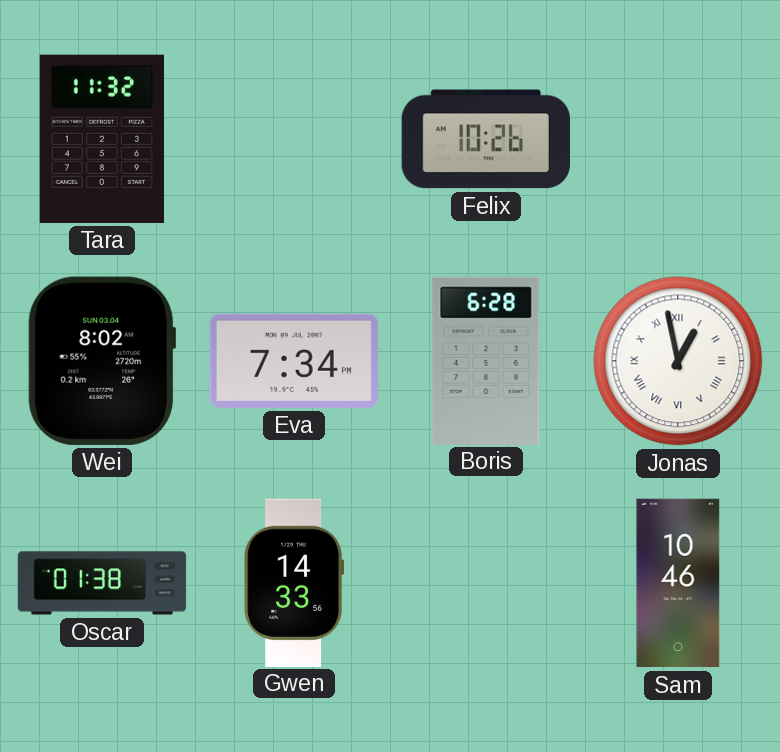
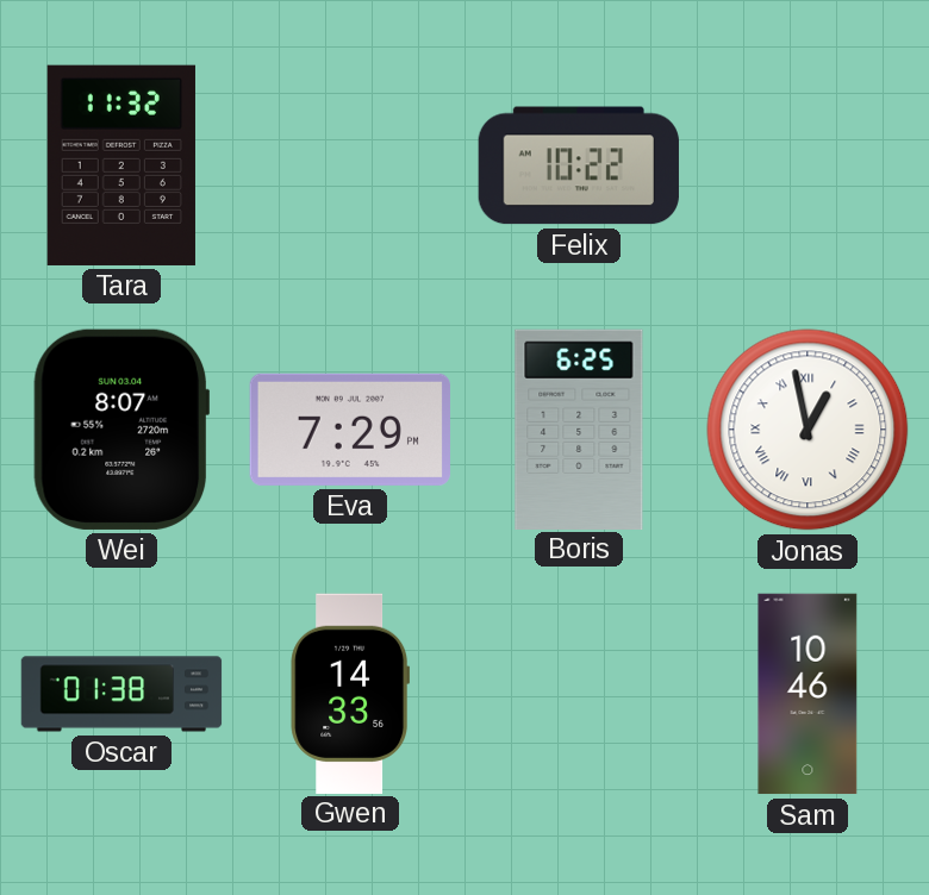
Felix: 10:26 -> 10:22
Wei: 8:02 -> 8:07
Eva: 7:34 -> 7:29
Boris: 6:28 -> 6:25
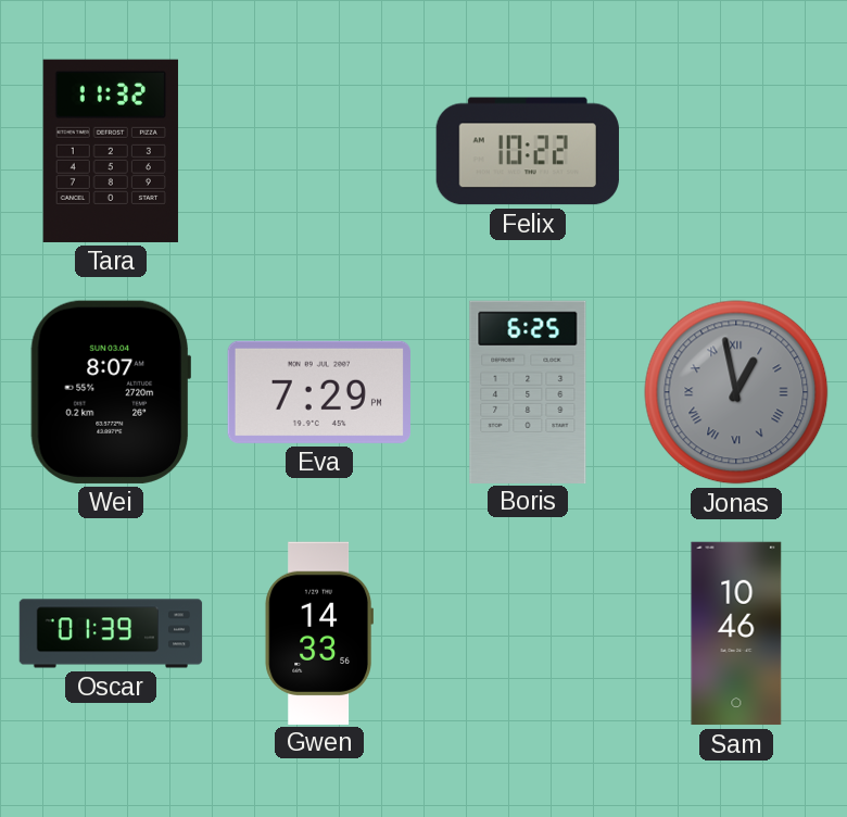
Jonas dial: white -> grey
Oscar: 01:38 -> 01:39
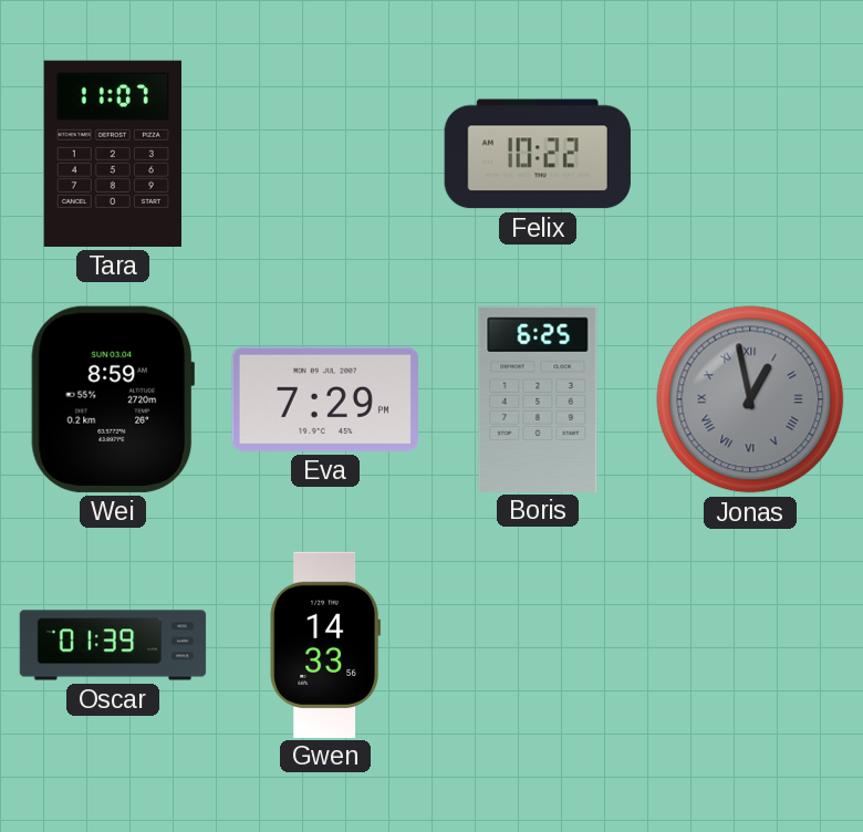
Tara: 11:32 -> 11:07
Wei: 8:07 -> 8:59
Sam: 10:46 -> none
